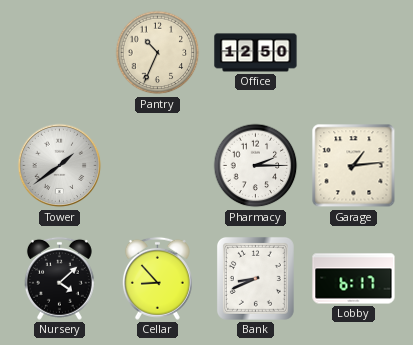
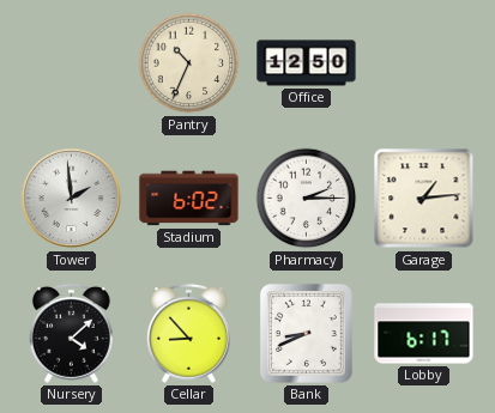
Tower: 1:39 -> 1:59
Stadium: none -> 6:02
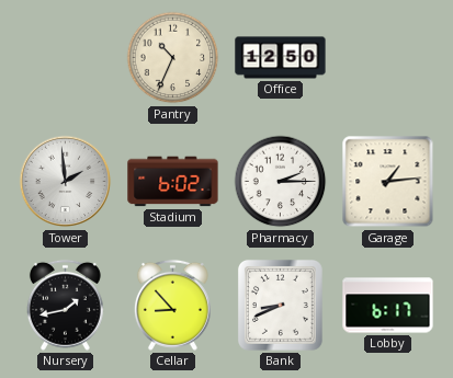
Nursery: 4:08 -> 1:43
